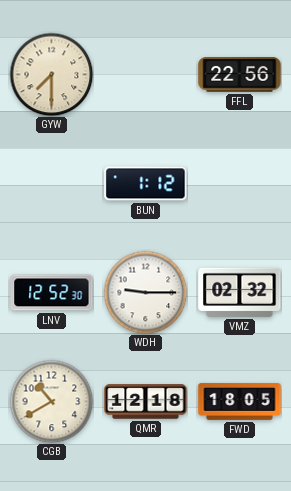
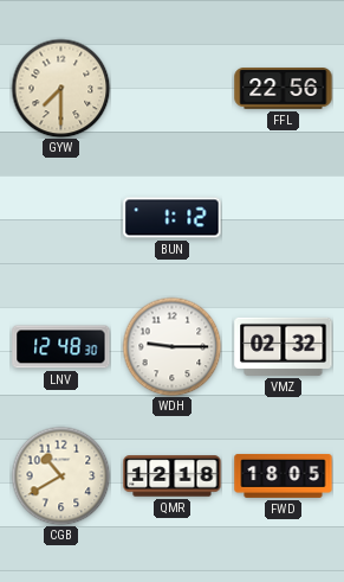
LNV: 12:52 -> 12:48
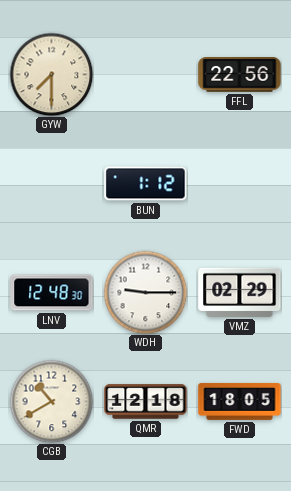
VMZ: 02:32 -> 02:29
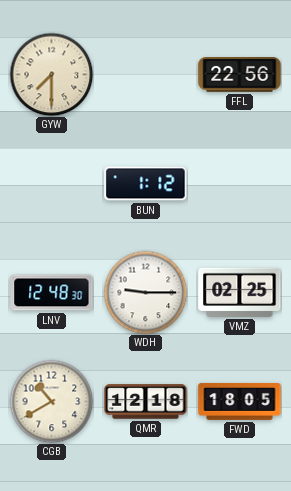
VMZ: 02:29 -> 02:25
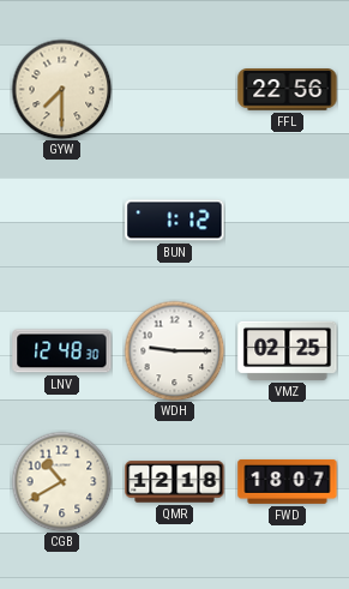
FWD: 18:05 -> 18:07
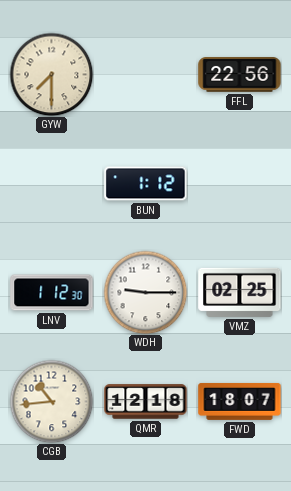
LNV: 12:48 -> 1:12
CGB: 10:40 -> 10:44
